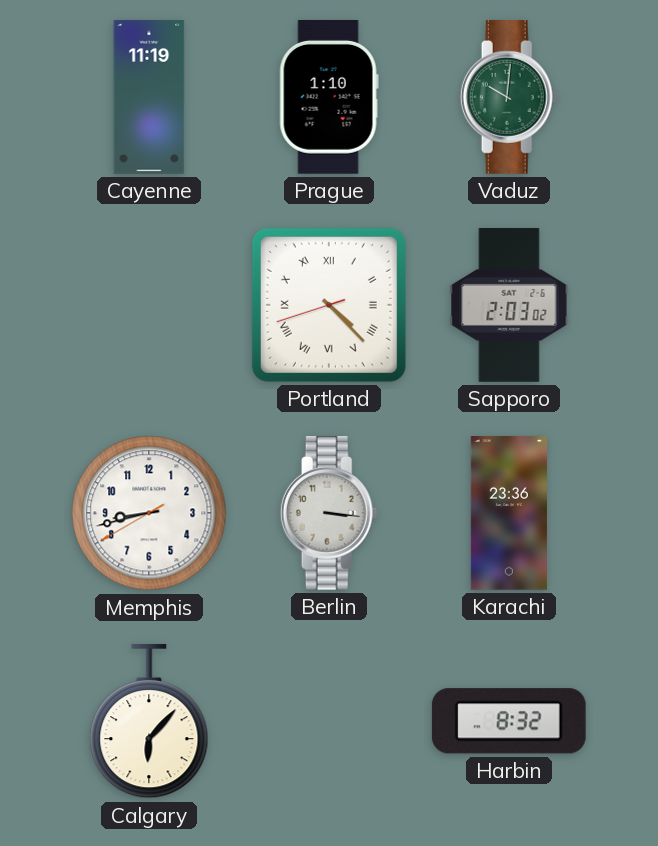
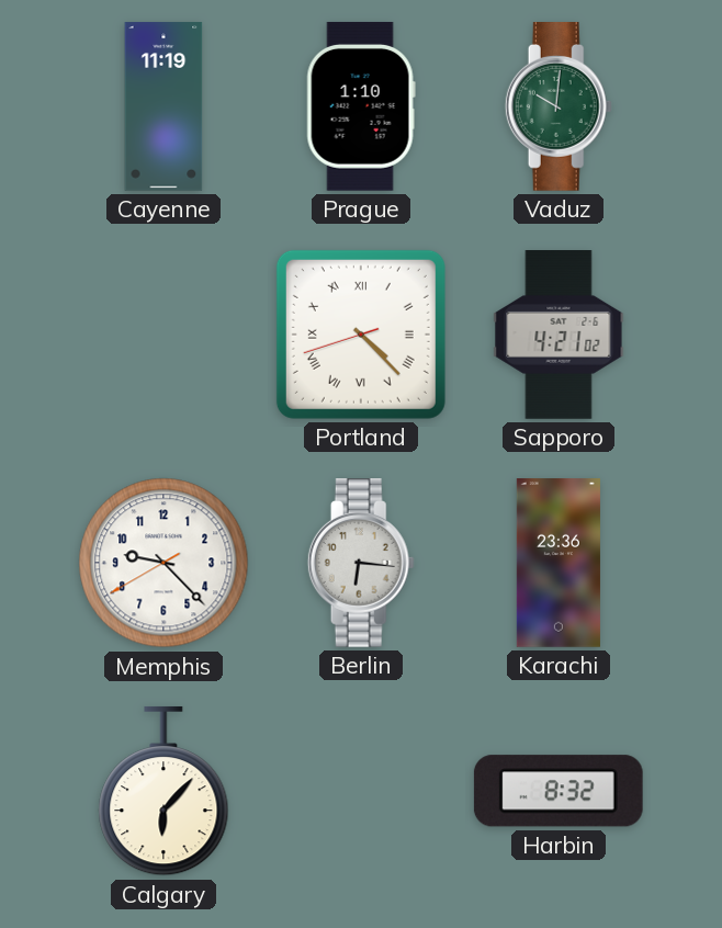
Sapporo: 2:03 -> 4:21
Memphis: 8:42 -> 9:22
Berlin: 3:16 -> 6:16
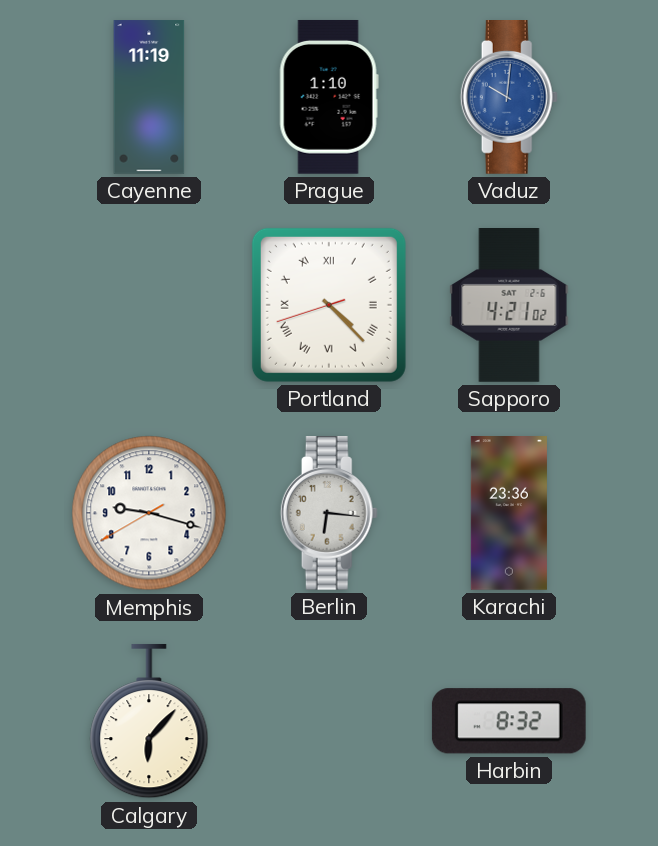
Vaduz dial: green -> blue
Memphis: 9:22 -> 9:17
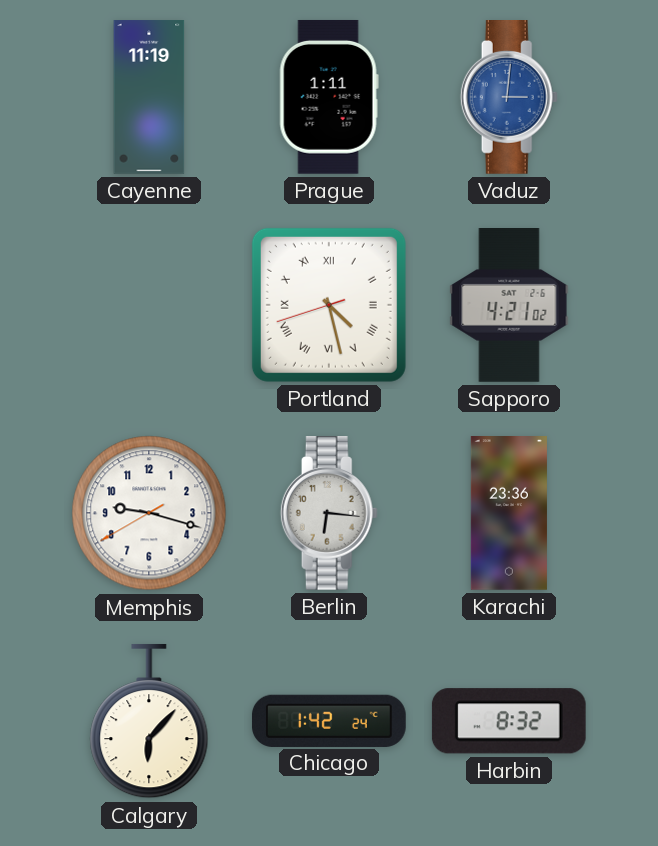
Prague: 1:10 -> 1:11
Vaduz: 10:01 -> 3:01
Portland: 4:22 -> 4:27
Chicago: none -> 1:42
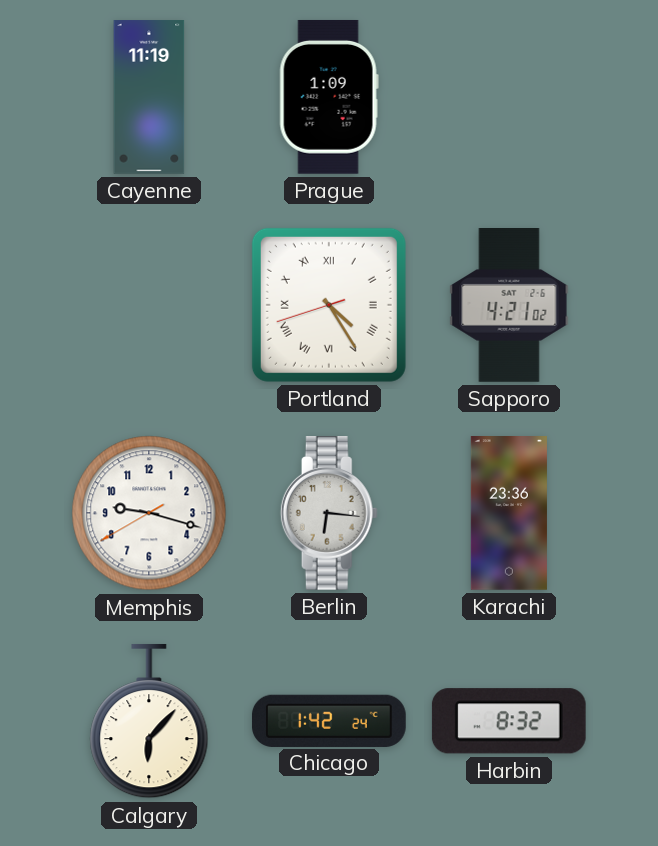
Prague: 1:11 -> 1:09
Vaduz: 3:01 -> none
Portland: 4:27 -> 4:24
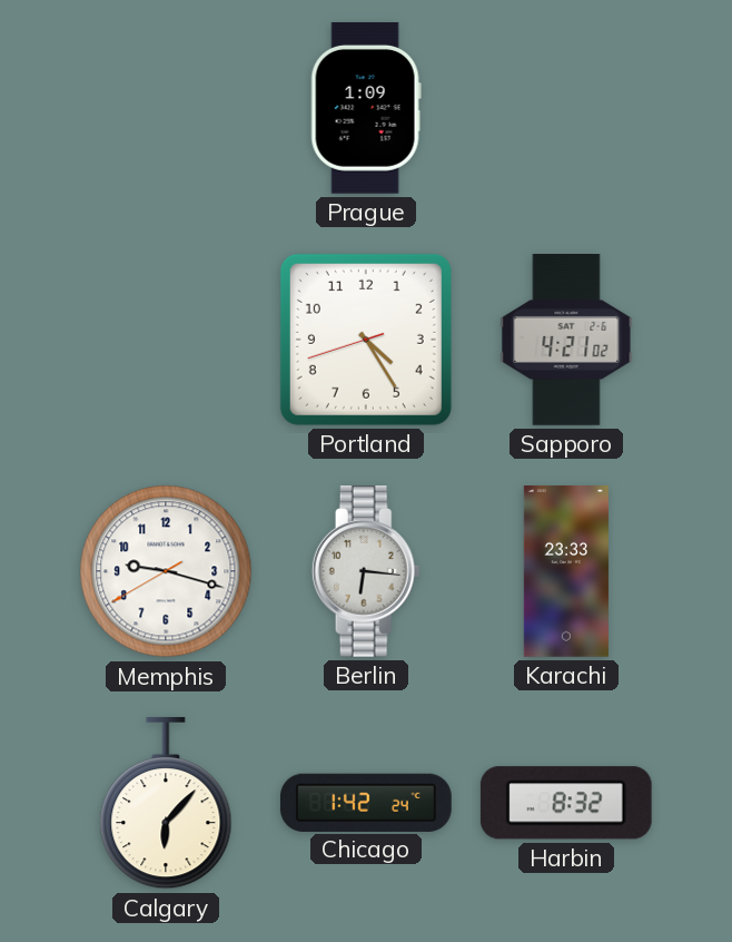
Cayenne: 11:19 -> none
Portland numerals: Roman -> Arabic
Karachi: 23:36 -> 23:33
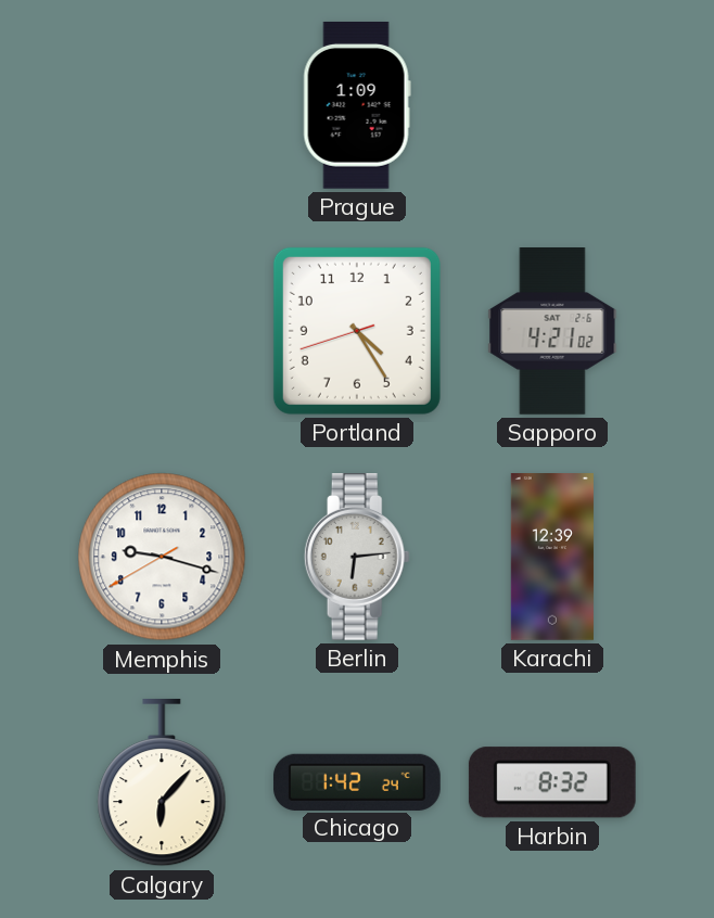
Berlin: 6:16 -> 6:14
Karachi: 23:33 -> 12:39
